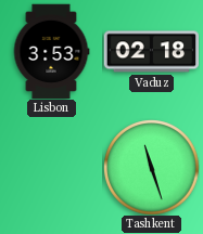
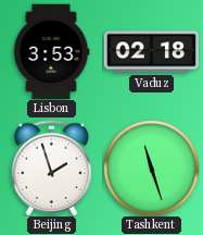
Beijing: none -> 1:57
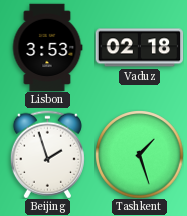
Tashkent: 11:27 -> 1:27
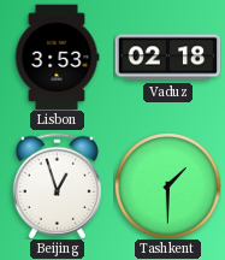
Beijing: 1:57 -> 12:57
Tashkent: 1:27 -> 1:30
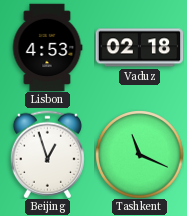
Lisbon: 3:53 -> 4:53
Tashkent: 1:30 -> 11:19
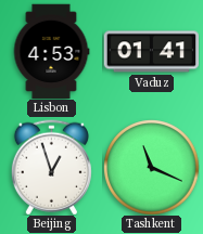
Vaduz: 02:18 -> 01:41
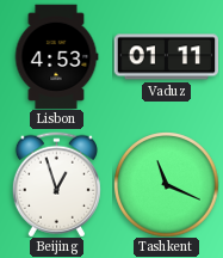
Vaduz: 01:41 -> 01:11
